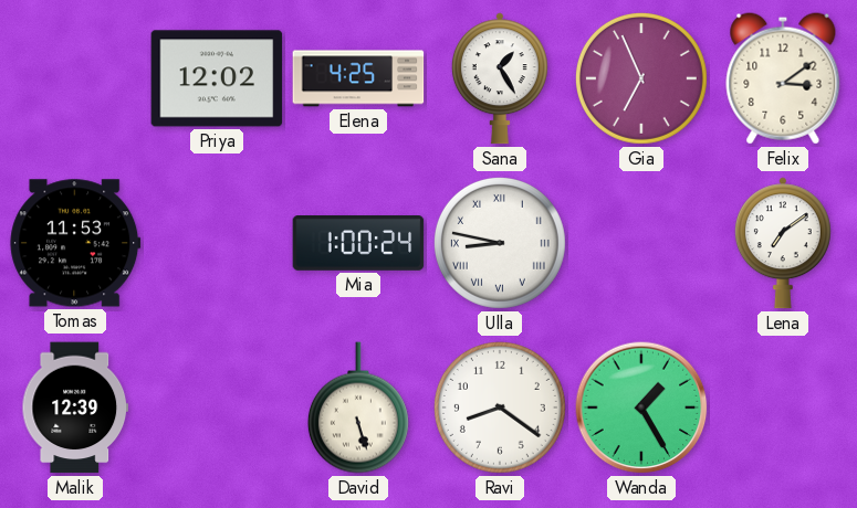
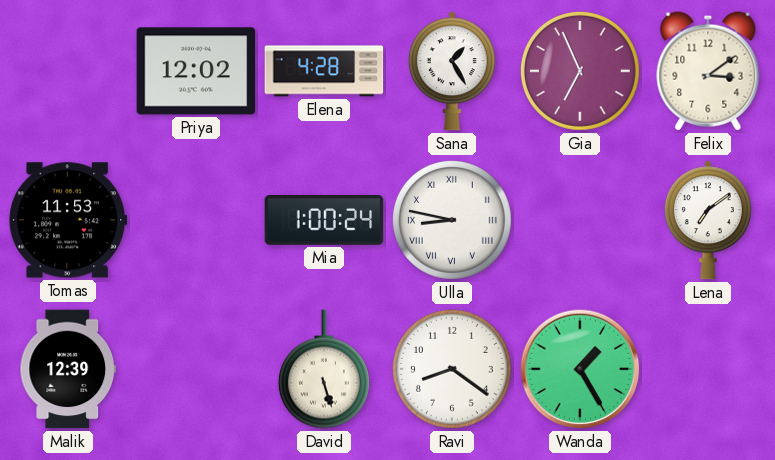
Elena: 4:25 -> 4:28
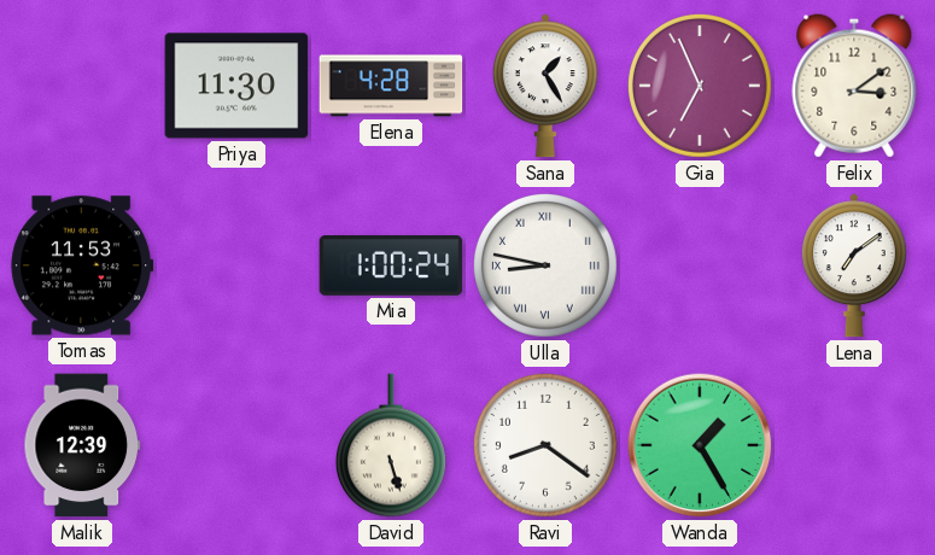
Priya: 12:02 -> 11:30
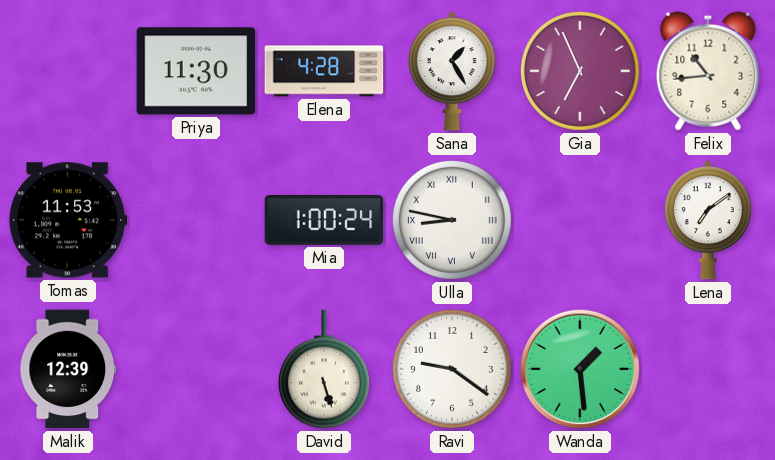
Felix: 3:09 -> 10:44
Ravi: 8:21 -> 9:21
Wanda: 1:25 -> 1:29
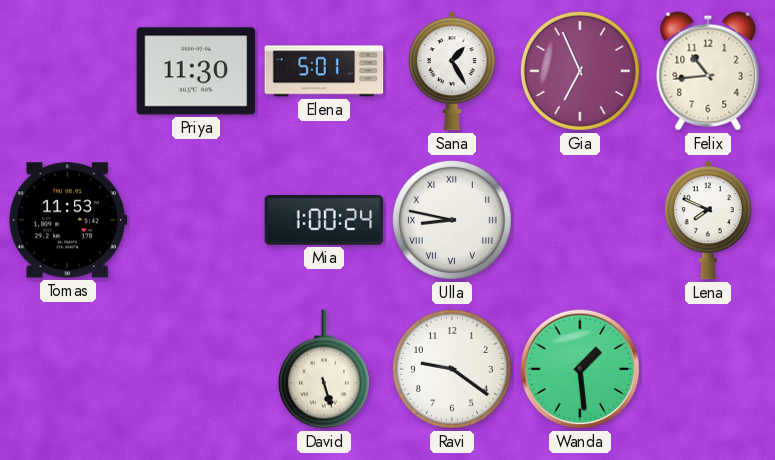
Elena: 4:28 -> 5:01
Lena: 7:09 -> 7:49
Malik: 12:39 -> none
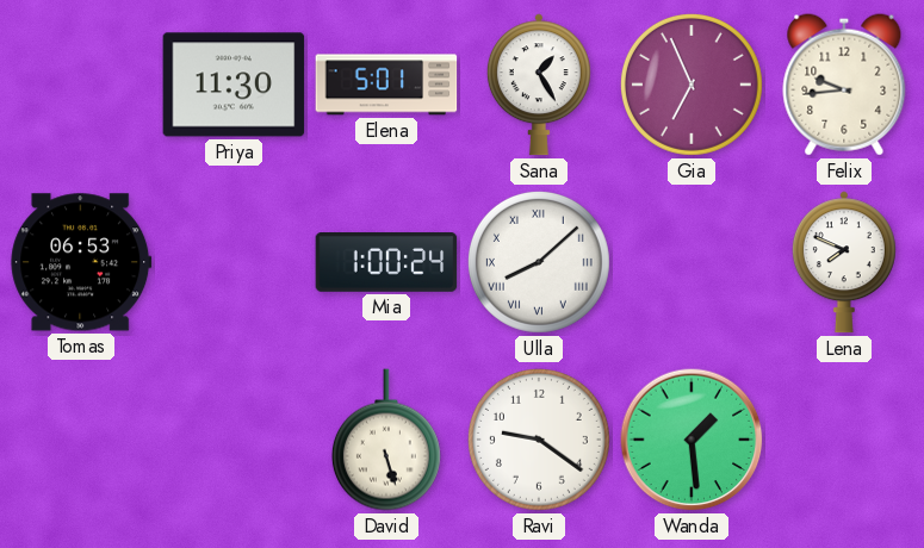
Felix: 10:44 -> 9:44
Tomas: 11:53 -> 06:53
Ulla: 8:47 -> 8:08
